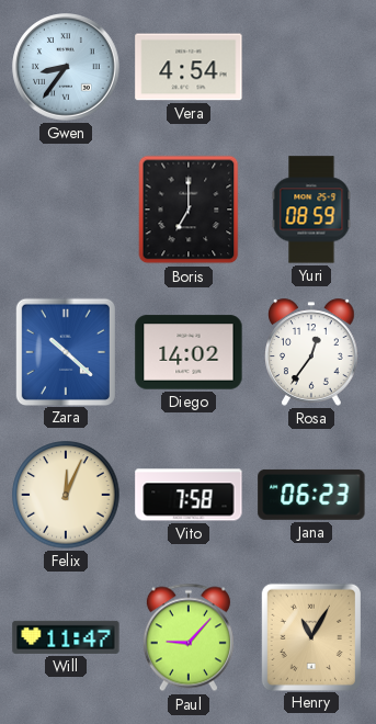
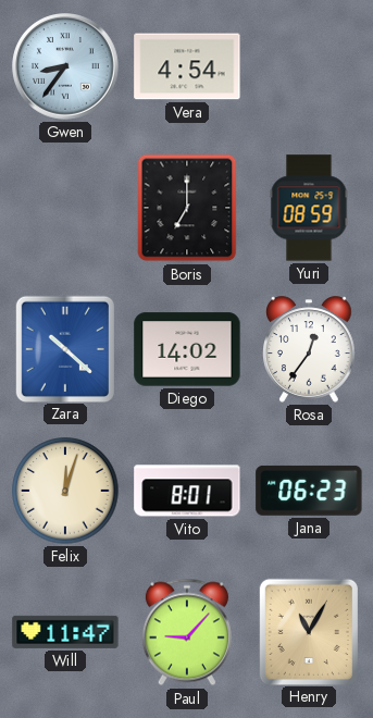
Felix: 12:04 -> 12:03
Vito: 7:58 -> 8:01
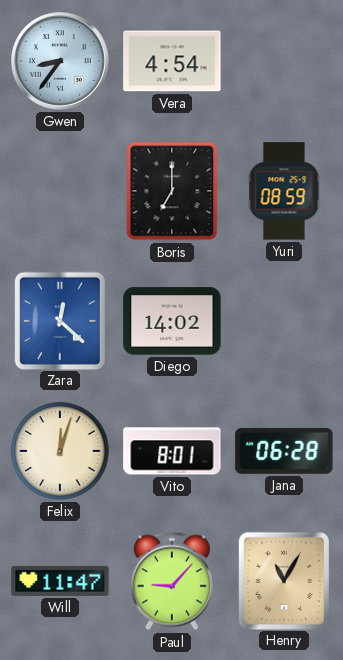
Zara: 10:22 -> 12:22
Rosa: 12:36 -> none
Jana: 06:23 -> 06:28
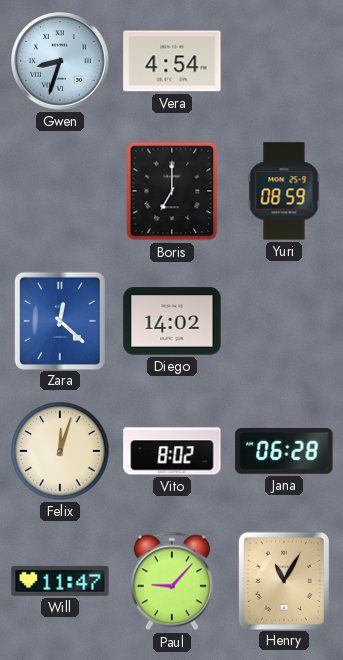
Gwen: 8:36 -> 8:33
Vito: 8:01 -> 8:02
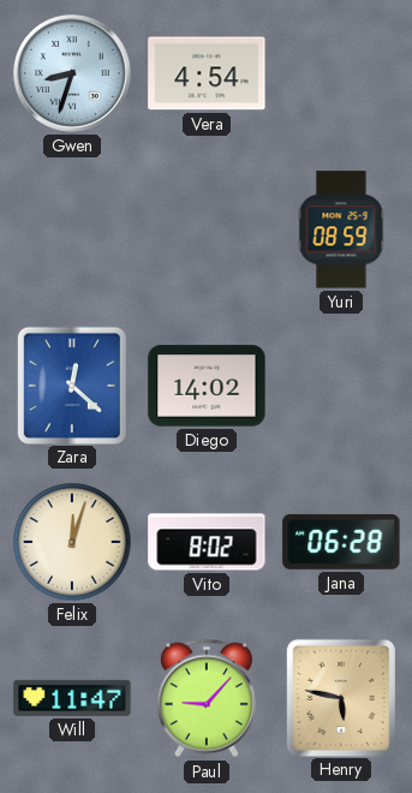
Boris: 7:00 -> none
Henry: 11:05 -> 5:47
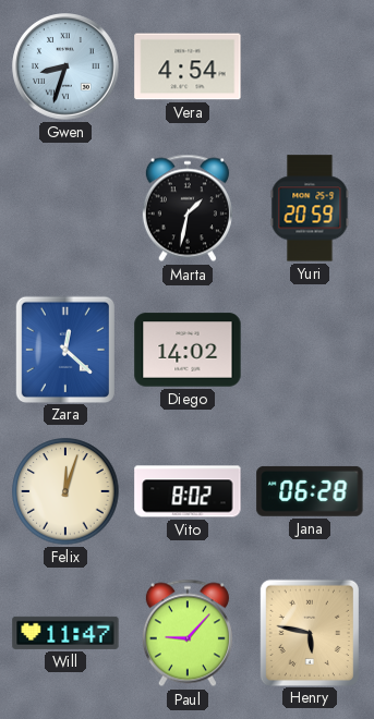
Marta: none -> 1:32
Yuri: 08:59 -> 20:59
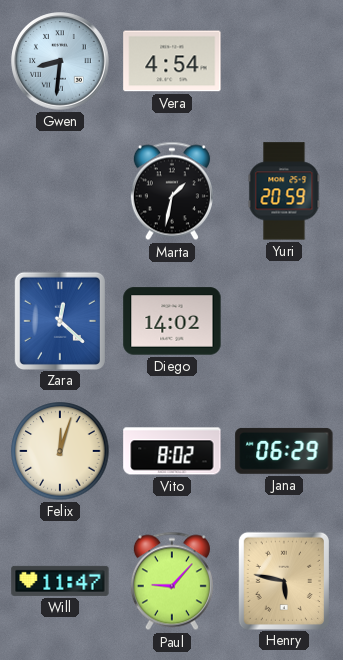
Gwen: 8:33 -> 8:31
Jana: 06:28 -> 06:29
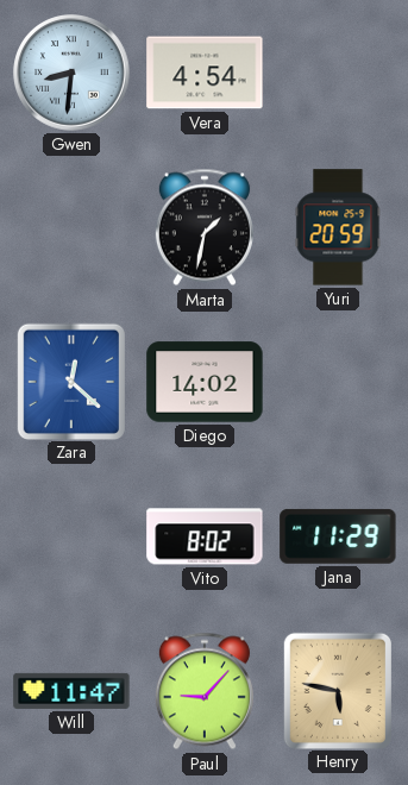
Felix: 12:03 -> none
Jana: 06:29 -> 11:29
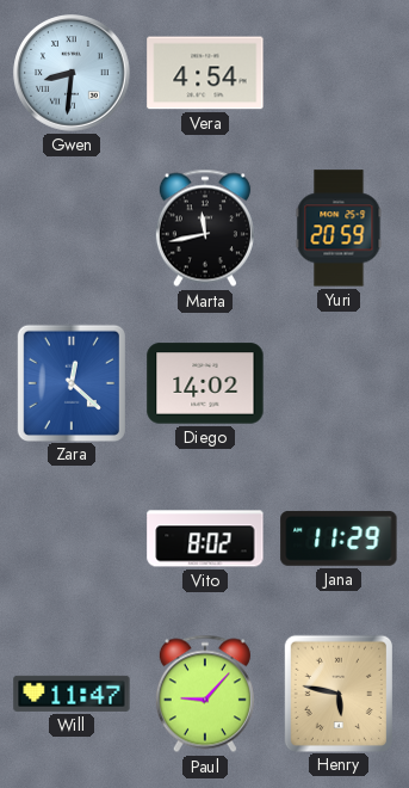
Marta: 1:32 -> 11:43
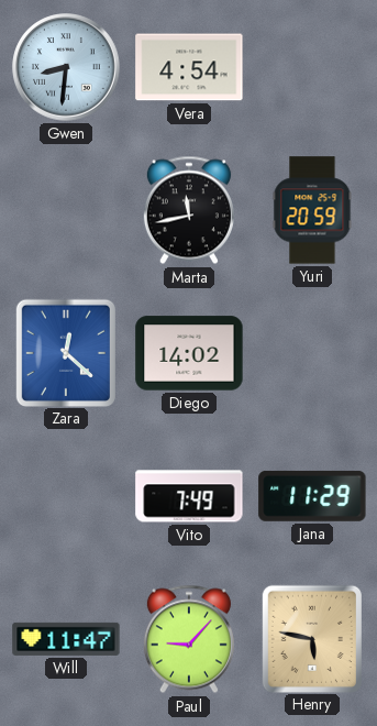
Vito: 8:02 -> 7:49
